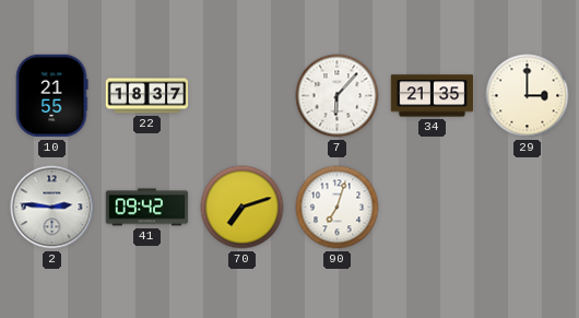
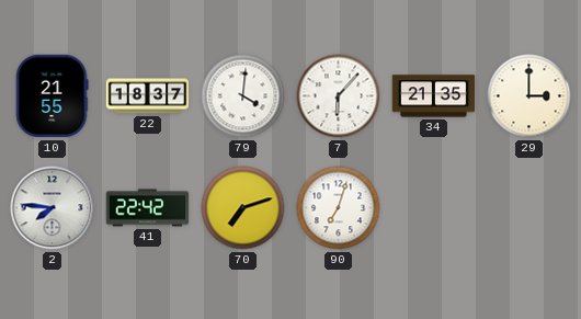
79: none -> 4:01
2: 2:46 -> 7:46
41: 09:42 -> 22:42
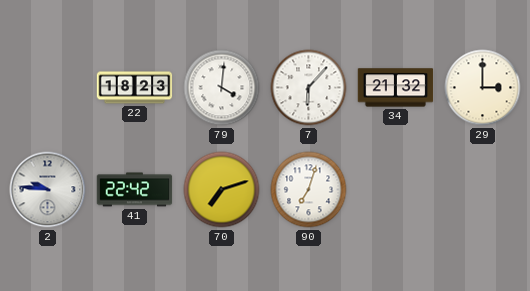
10: 21:55 -> none
22: 18:37 -> 18:23
34: 21:35 -> 21:32
2: 7:46 -> 9:46
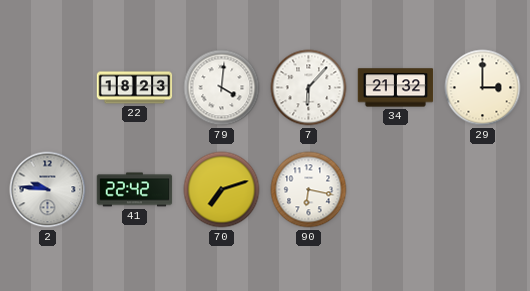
90: 7:03 -> 6:17
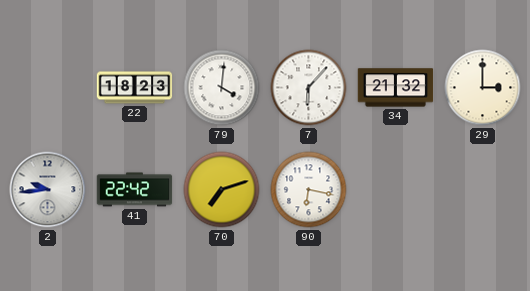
2: 9:46 -> 9:44
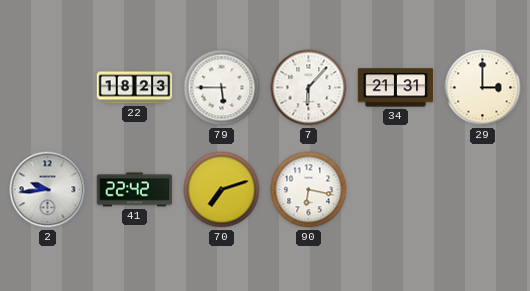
79: 4:01 -> 5:45
34: 21:32 -> 21:31
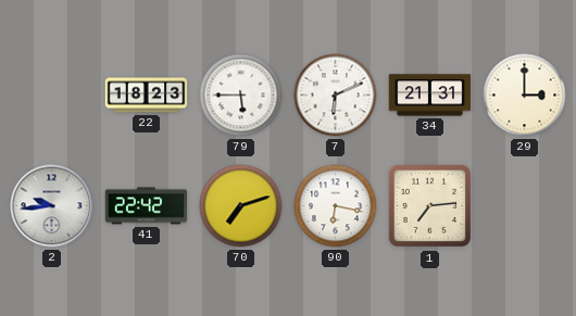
7: 6:07 -> 6:11
1: none -> 7:14
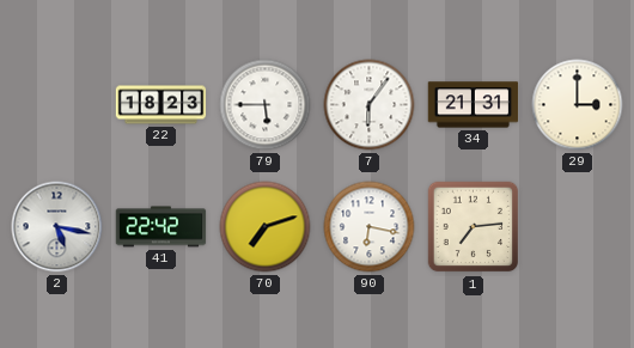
7: 6:11 -> 6:06
2: 9:44 -> 5:17
